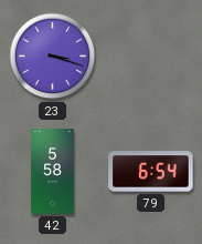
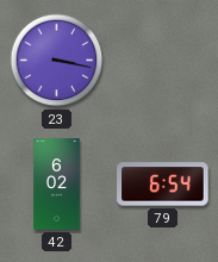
23: 3:18 -> 3:17
42: 5:58 -> 6:02
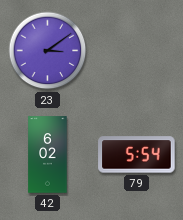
23: 3:17 -> 3:09
79: 6:54 -> 5:54
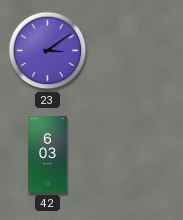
42: 6:02 -> 6:03
79: 5:54 -> none
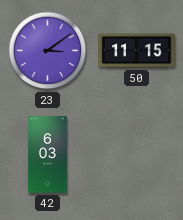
50: none -> 11:15
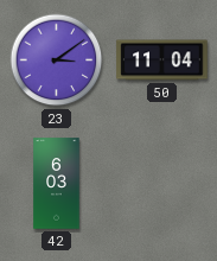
50: 11:15 -> 11:04
